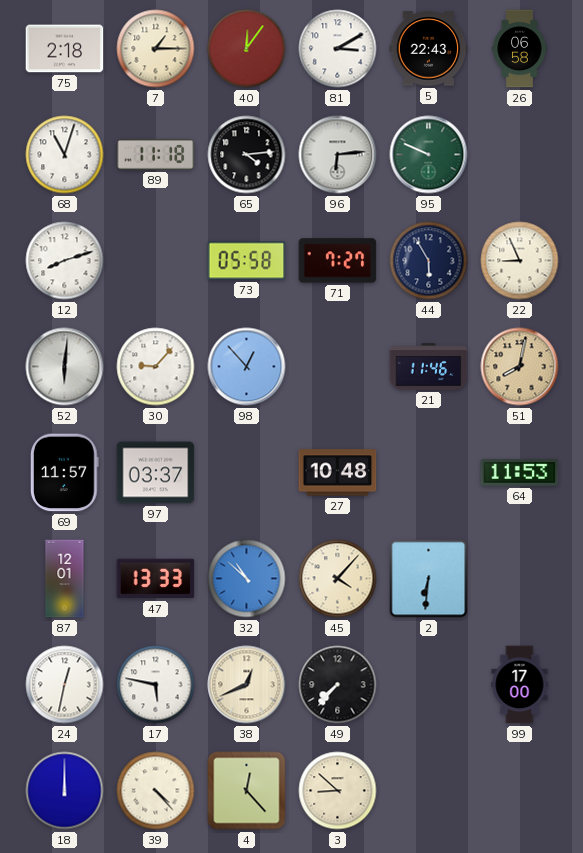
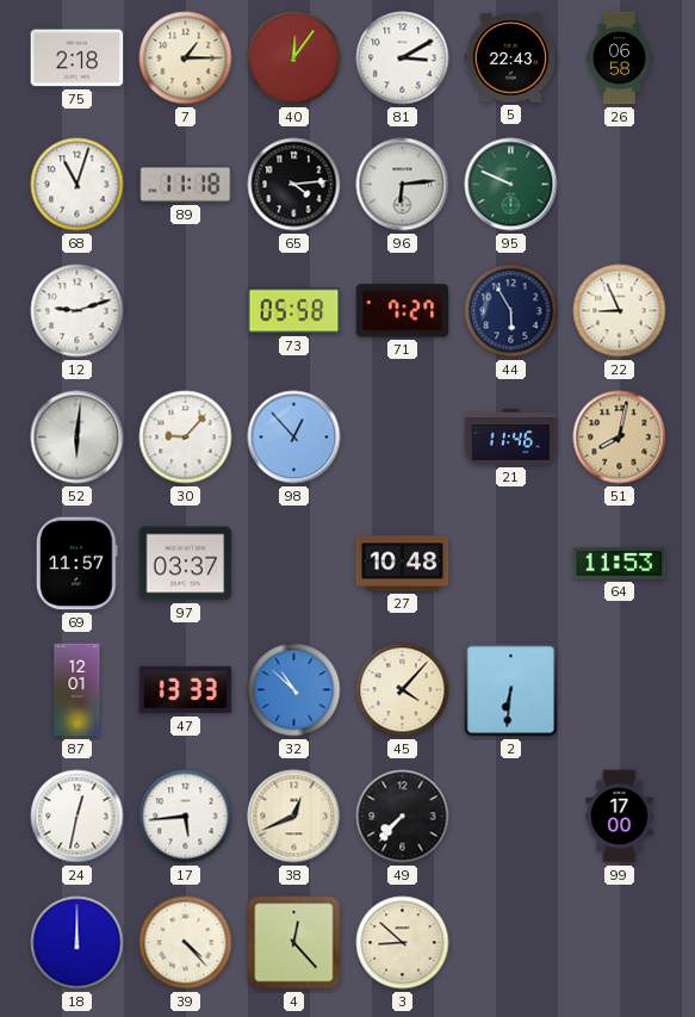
12: 8:12 -> 9:12
17: 5:47 -> 5:44
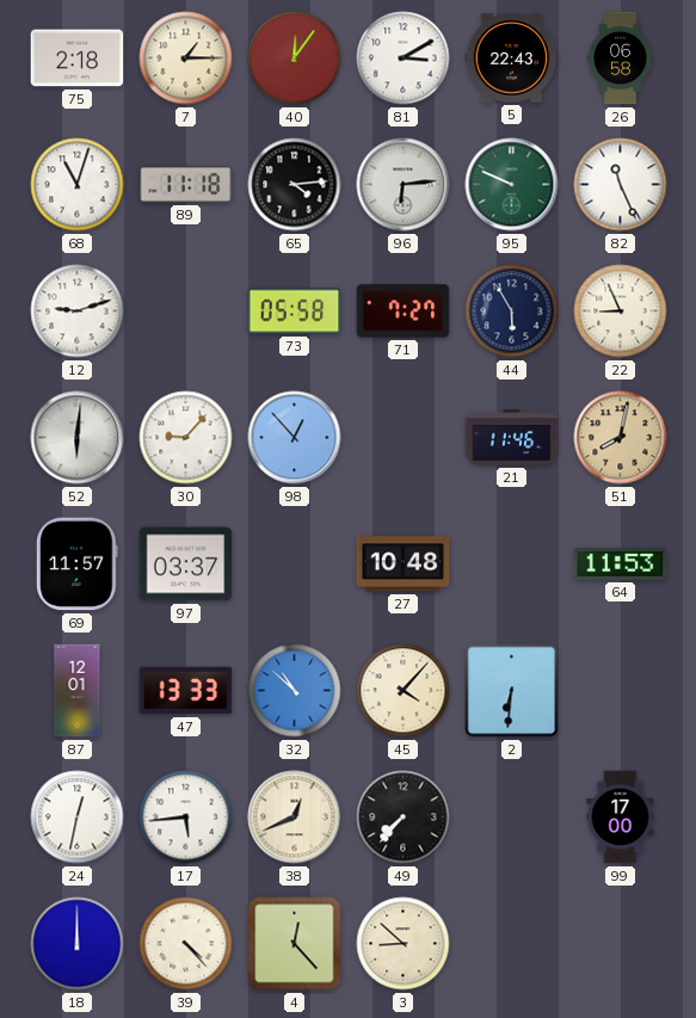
82: none -> 11:26
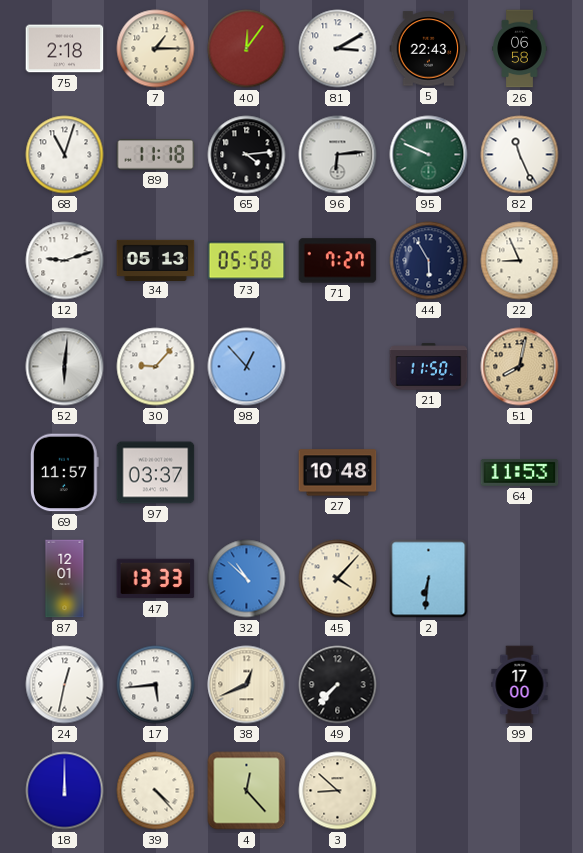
34: none -> 05:13
21: 11:46 -> 11:50
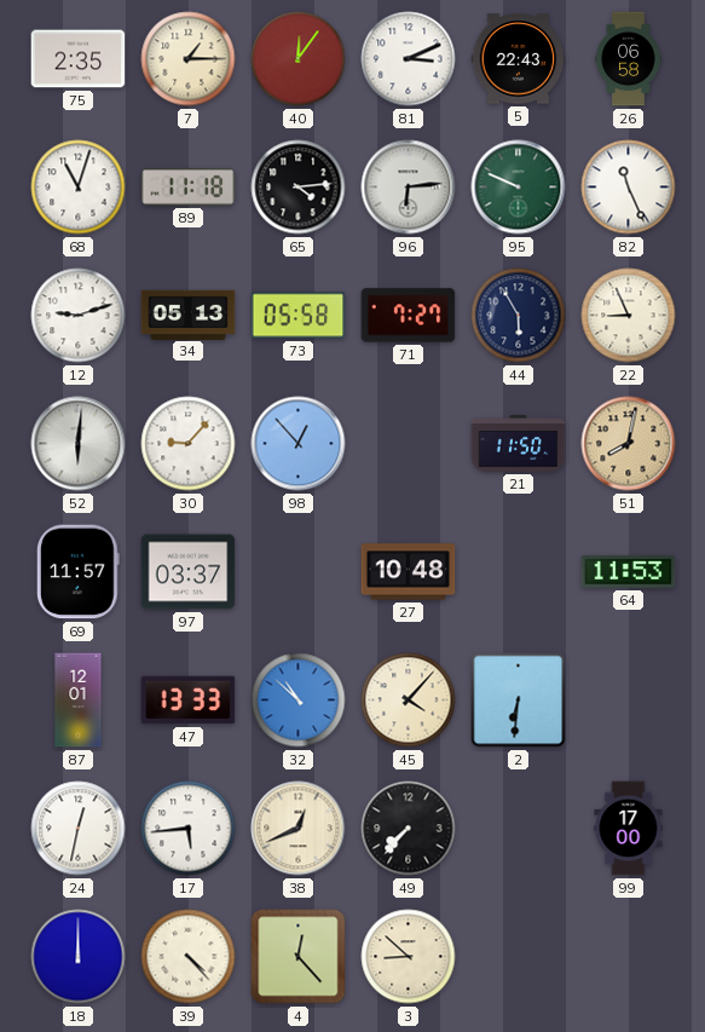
75: 2:18 -> 2:35
81: 3:10 -> 3:11
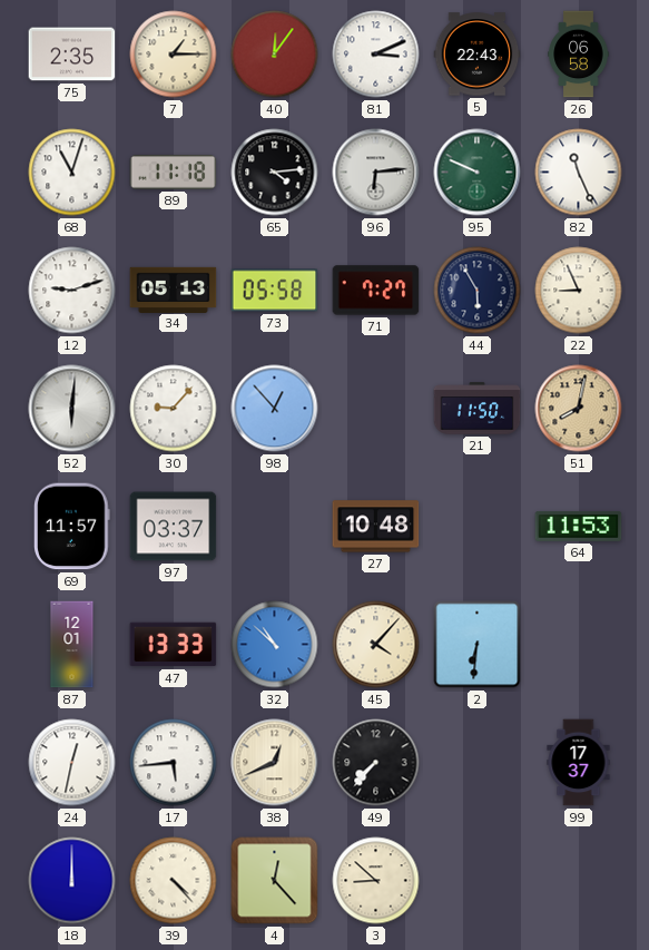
99: 17:00 -> 17:37
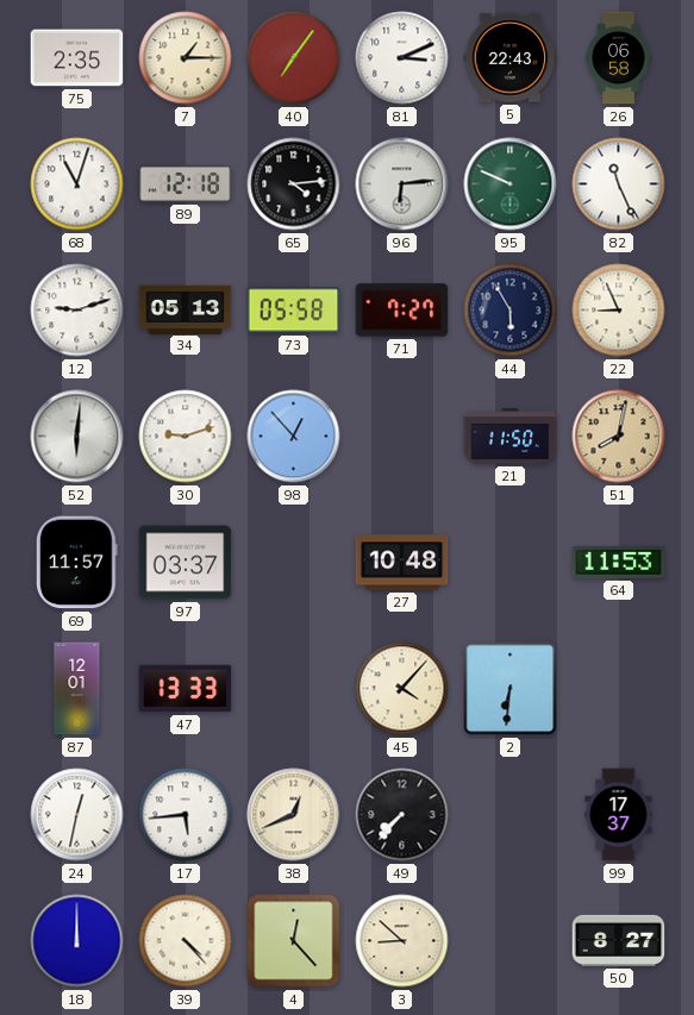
40: 12:06 -> 7:06
89: 11:18 -> 12:18
30: 9:07 -> 9:12
32: 10:52 -> none
50: none -> 8:27
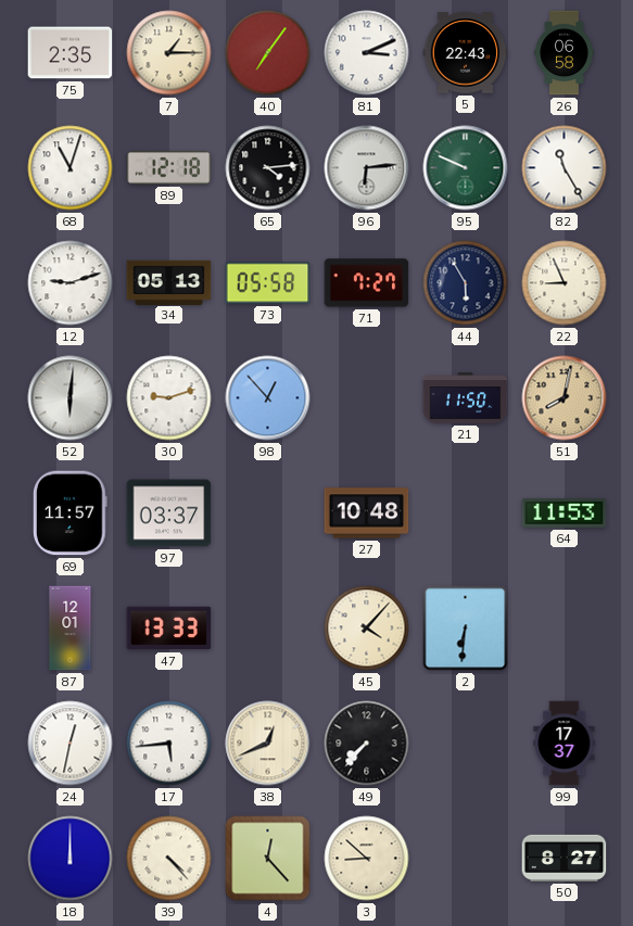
82: 11:26 -> 11:25
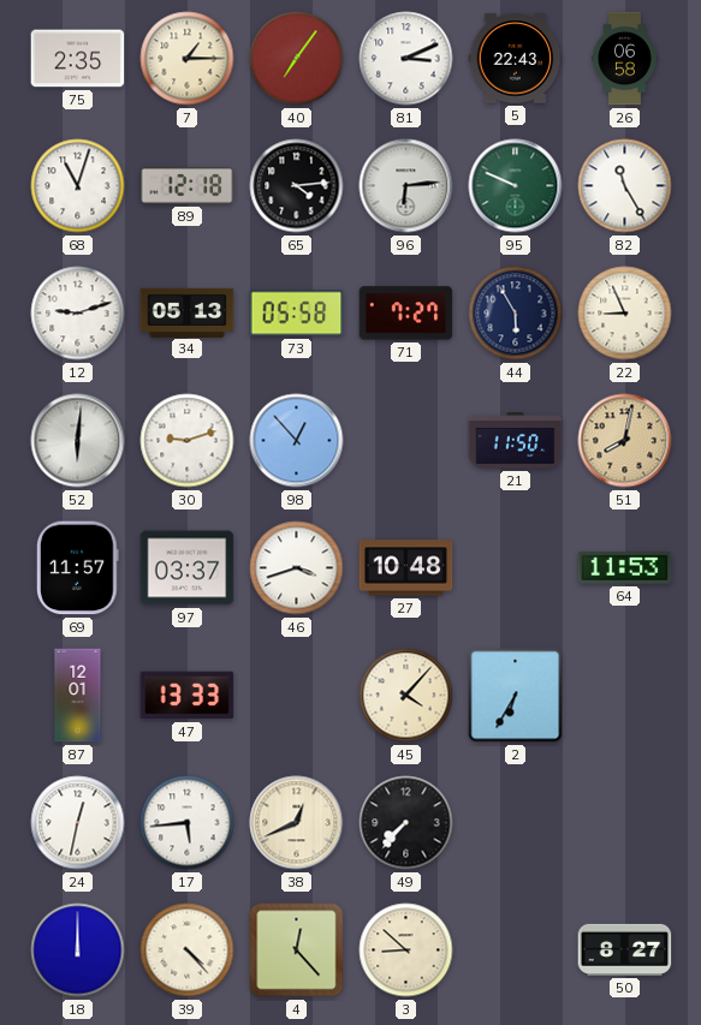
46: none -> 3:42
2: 6:31 -> 6:35
99: 17:37 -> none
